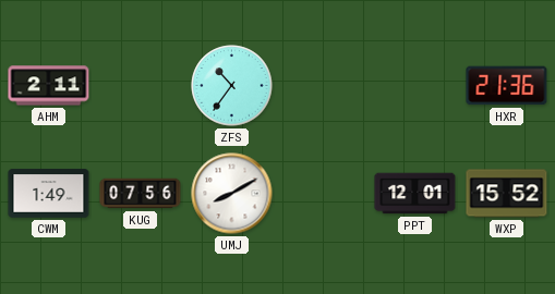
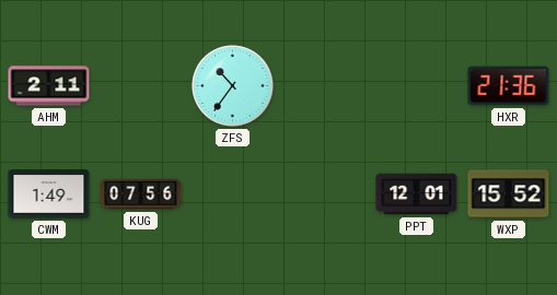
UMJ: 8:10 -> none
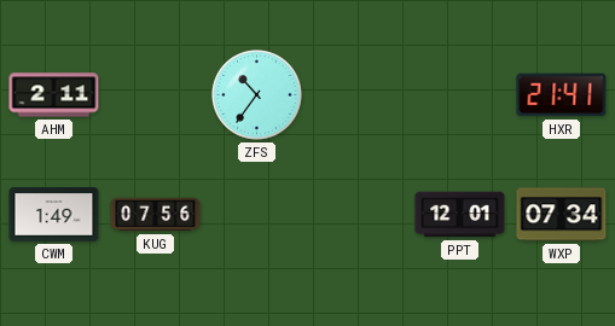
HXR: 21:36 -> 21:41
WXP: 15:52 -> 07:34
